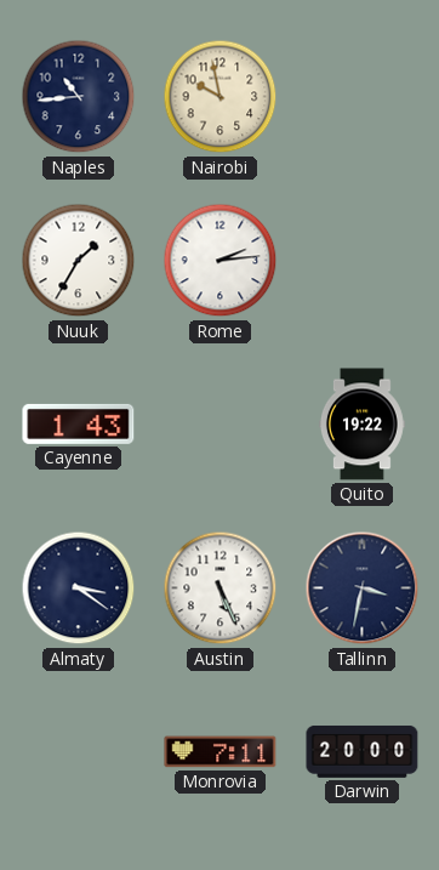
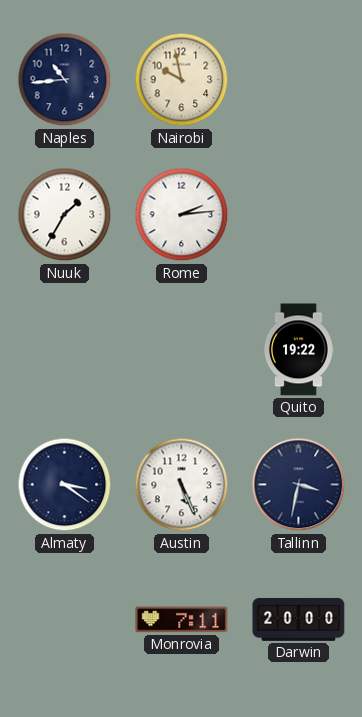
Cayenne: 1:43 -> none
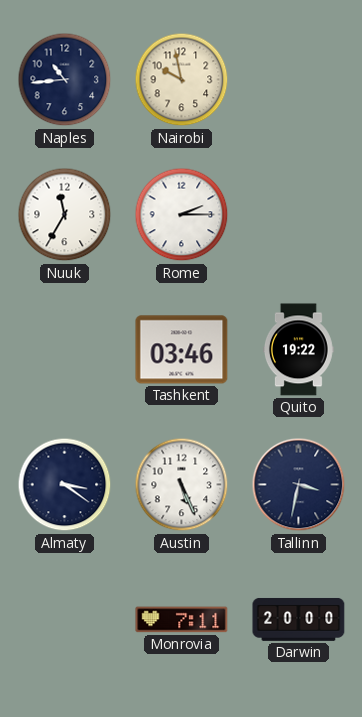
Nuuk: 1:35 -> 11:35
Rome: 2:14 -> 2:15
Tashkent: none -> 03:46
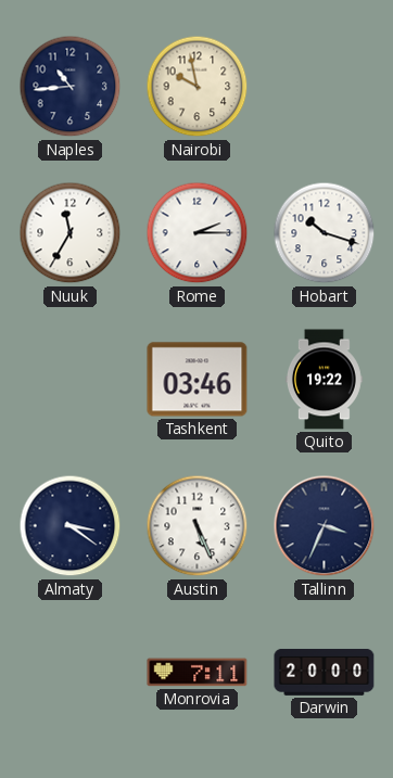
Hobart: none -> 10:18
Tallinn: 3:32 -> 3:34
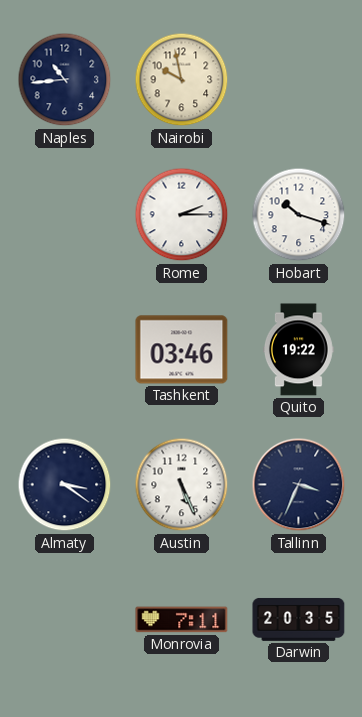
Nuuk: 11:35 -> none
Darwin: 20:00 -> 20:35
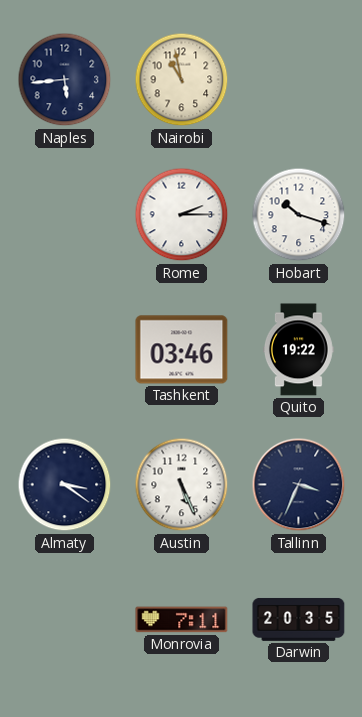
Naples: 10:44 -> 5:44
Nairobi: 9:58 -> 10:58
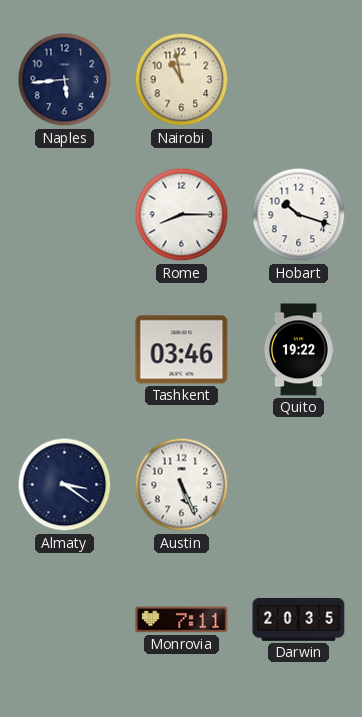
Rome: 2:15 -> 8:15
Tallinn: 3:34 -> none
